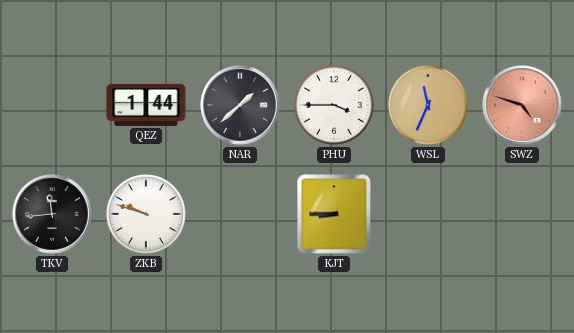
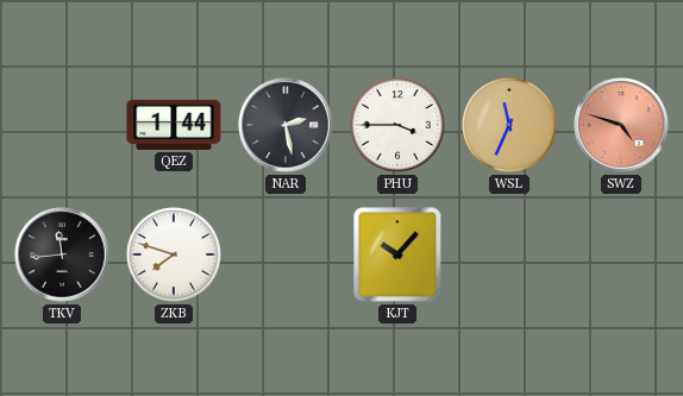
NAR: 1:38 -> 2:28
ZKB: 9:48 -> 7:48
KJT: 8:45 -> 10:07
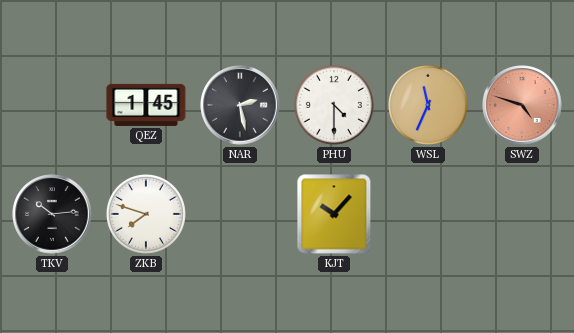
QEZ: 1:44 -> 1:45
PHU: 3:45 -> 4:30
TKV: 11:44 -> 10:14
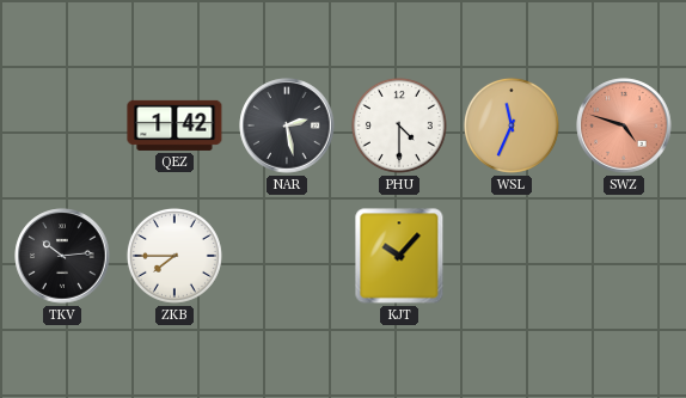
QEZ: 1:45 -> 1:42
ZKB: 7:48 -> 7:45
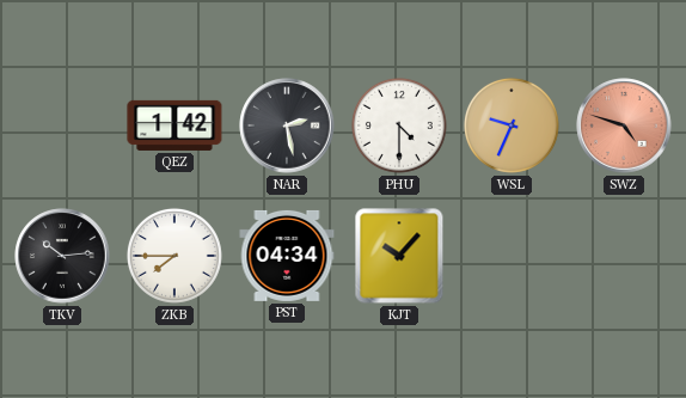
WSL: 11:34 -> 9:34
PST: none -> 04:34
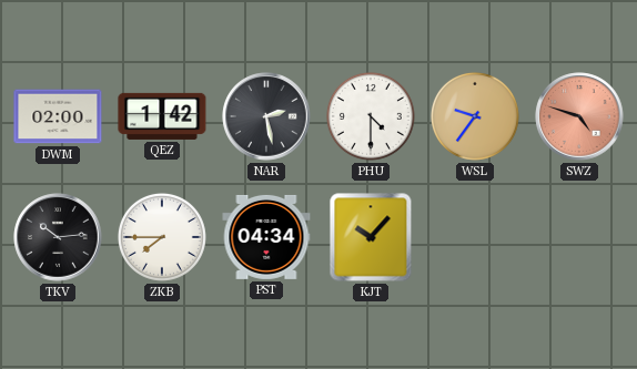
DWM: none -> 02:00
WSL: 9:34 -> 9:36
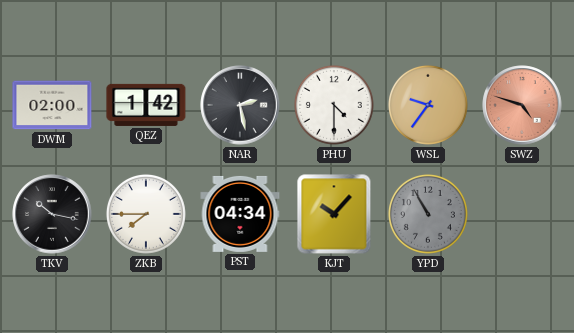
TKV: 10:14 -> 10:17
YPD: none -> 10:55
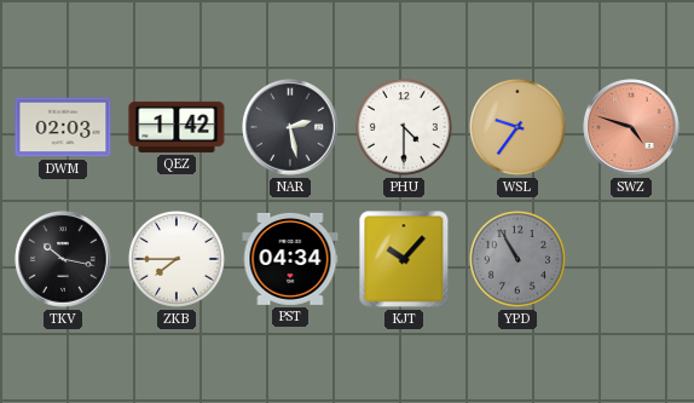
DWM: 02:00 -> 02:03
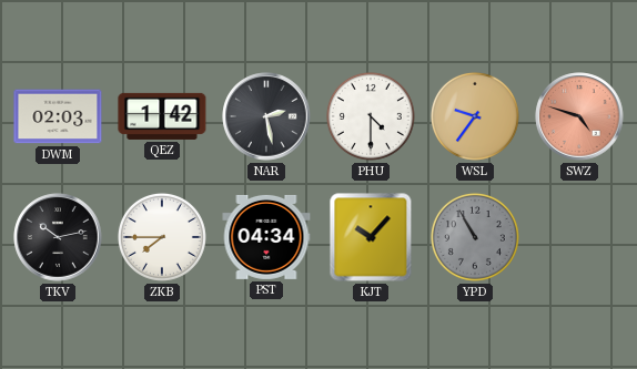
TKV: 10:17 -> 10:13
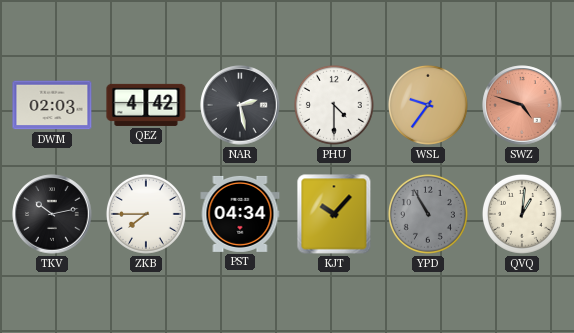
QEZ: 1:42 -> 4:42
QVQ: none -> 1:01
